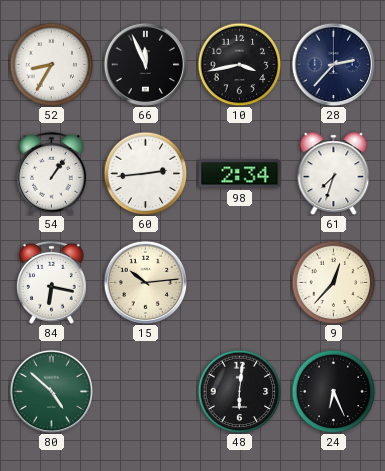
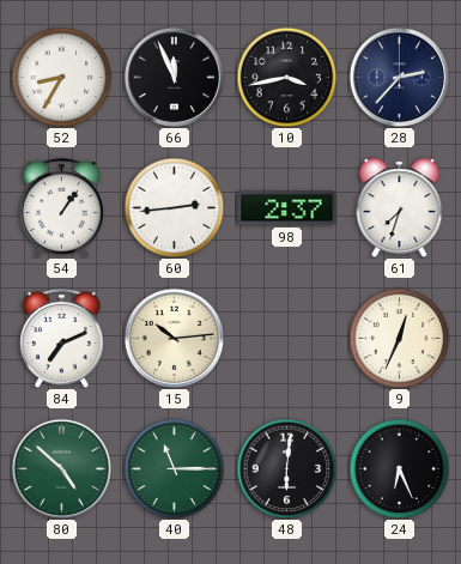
98: 2:34 -> 2:37
84: 6:17 -> 7:11
9: 12:37 -> 12:34
40: none -> 11:15
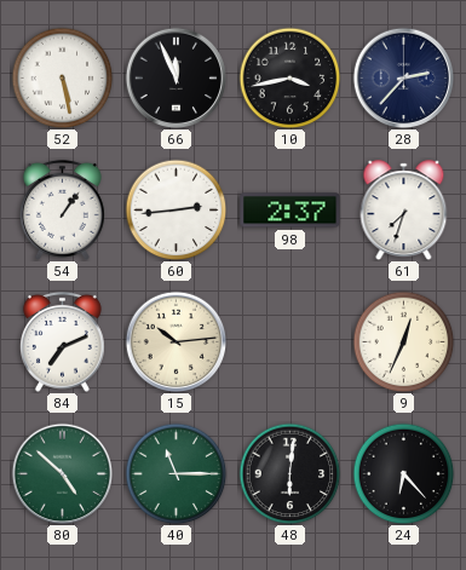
52: 8:35 -> 5:28
24: 6:26 -> 6:23
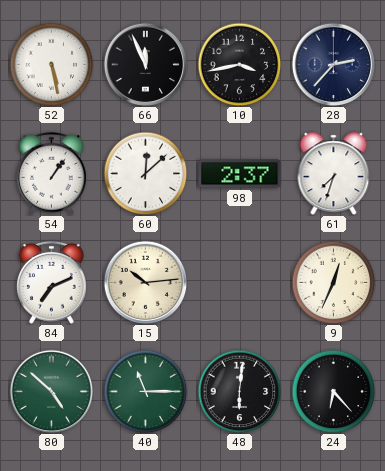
60: 2:44 -> 12:08
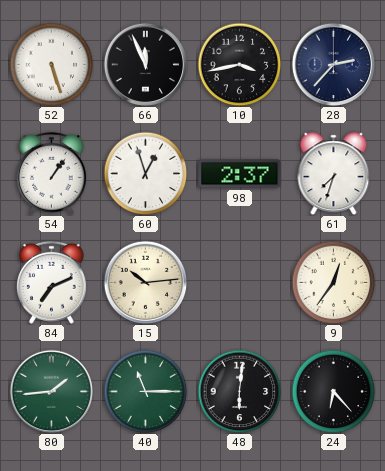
52: 5:28 -> 5:27
60: 12:08 -> 12:57
9: 12:34 -> 12:36
80: 4:52 -> 1:44
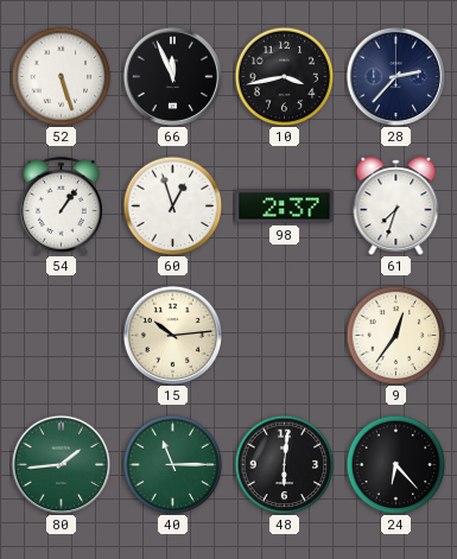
84: 7:11 -> none
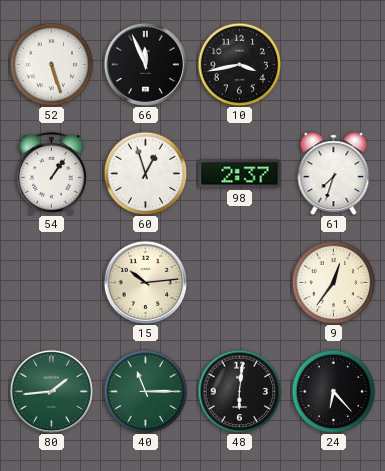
28: 2:37 -> none
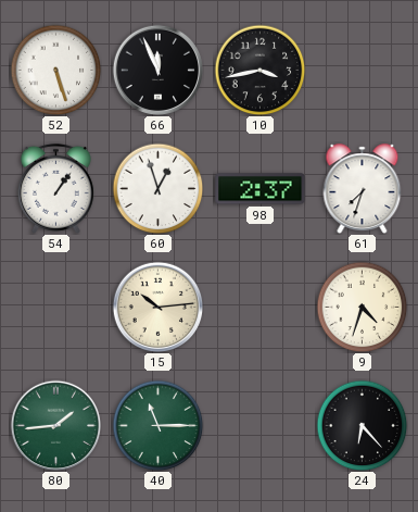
9: 12:36 -> 4:33
48: 6:01 -> none
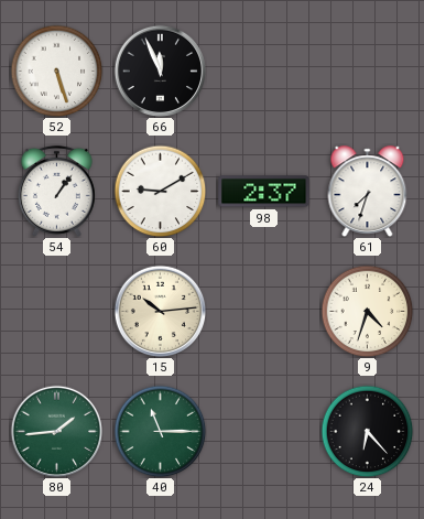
10: 3:43 -> none
60: 12:57 -> 9:10
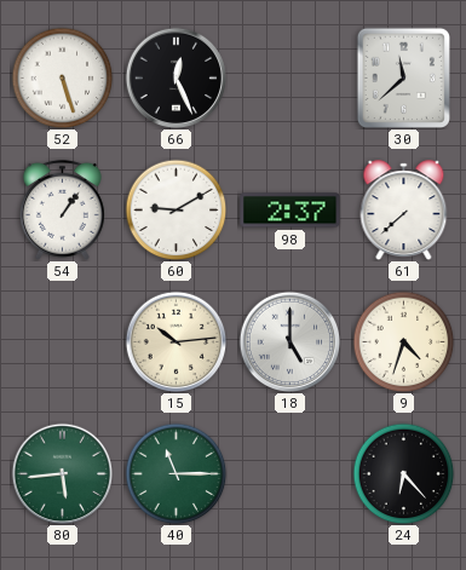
66: 11:56 -> 12:26
30: none -> 11:38
61: 7:33 -> 7:38
18: none -> 5:00
80: 1:44 -> 5:44
